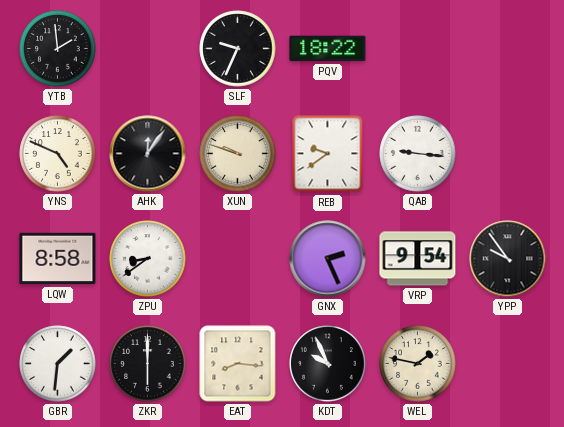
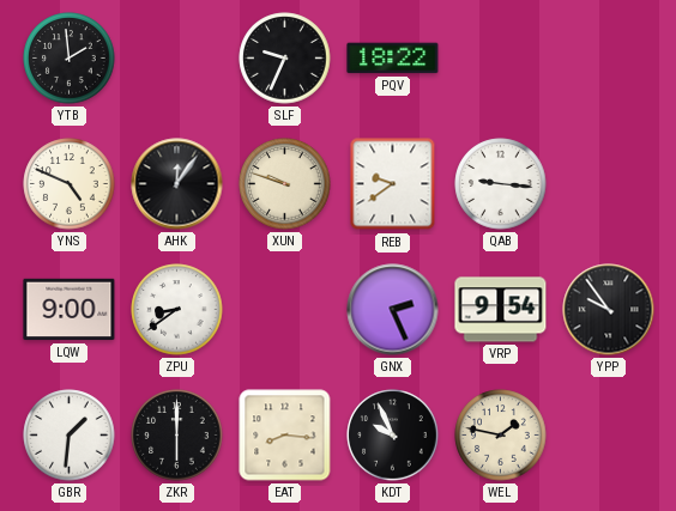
LQW: 8:58 -> 9:00
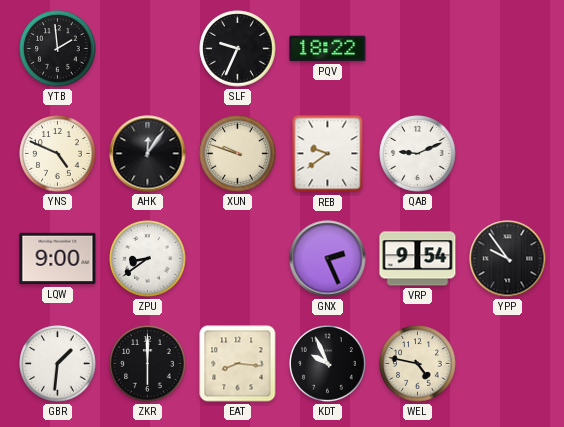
QAB: 9:16 -> 9:11
WEL: 1:47 -> 4:47
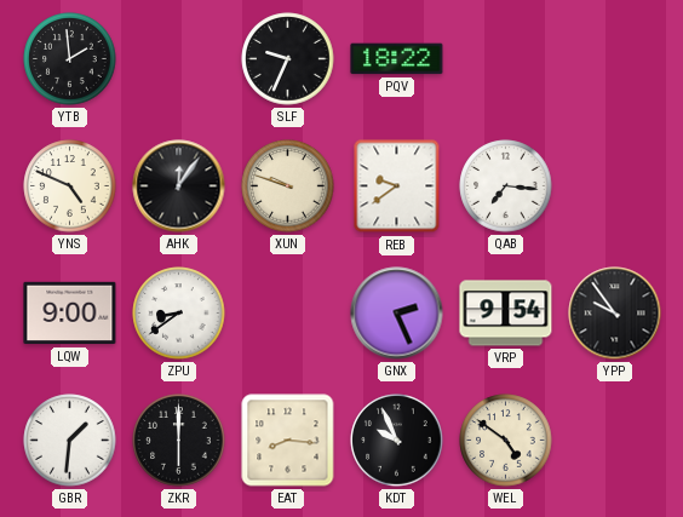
QAB: 9:11 -> 7:16
WEL: 4:47 -> 4:51
